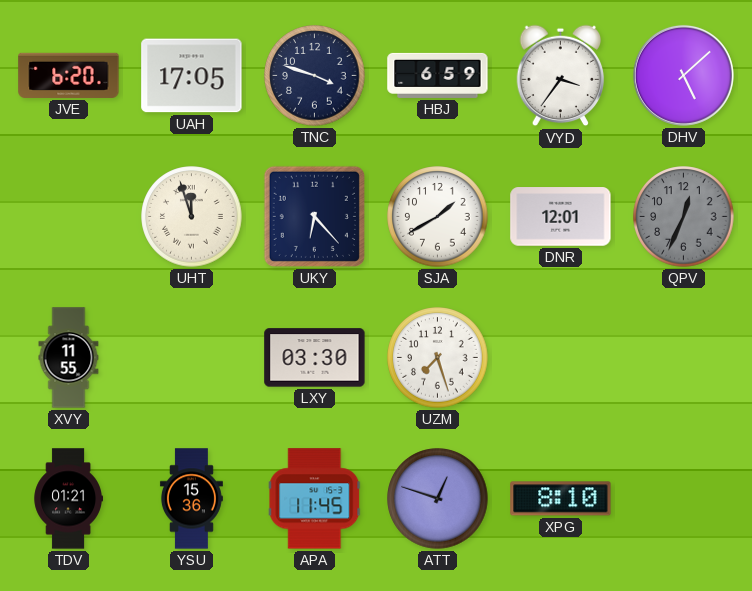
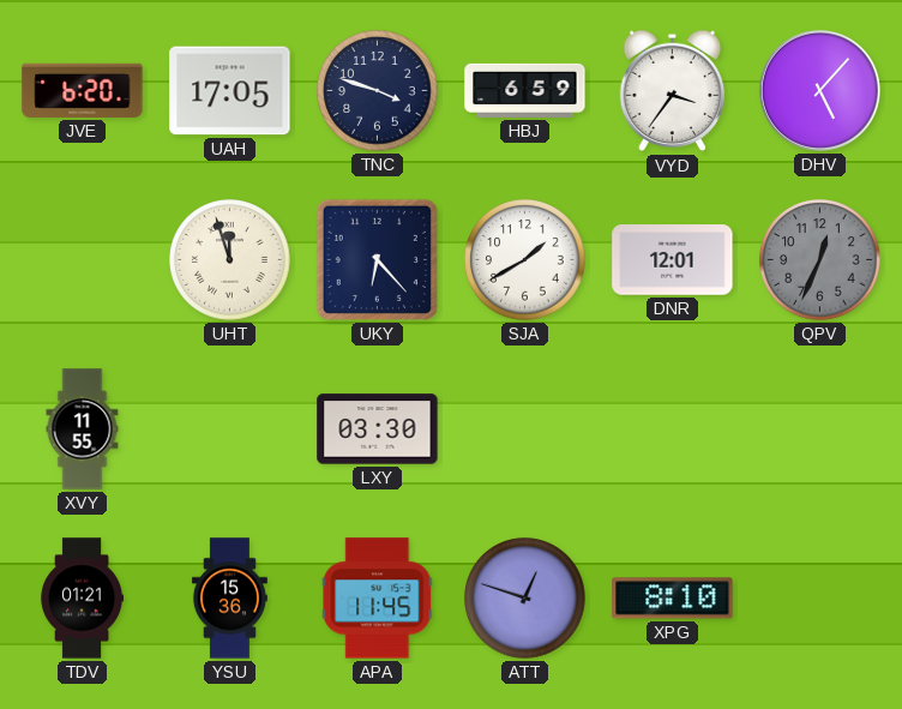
DHV: 5:08 -> 5:07
UZM: 7:27 -> none
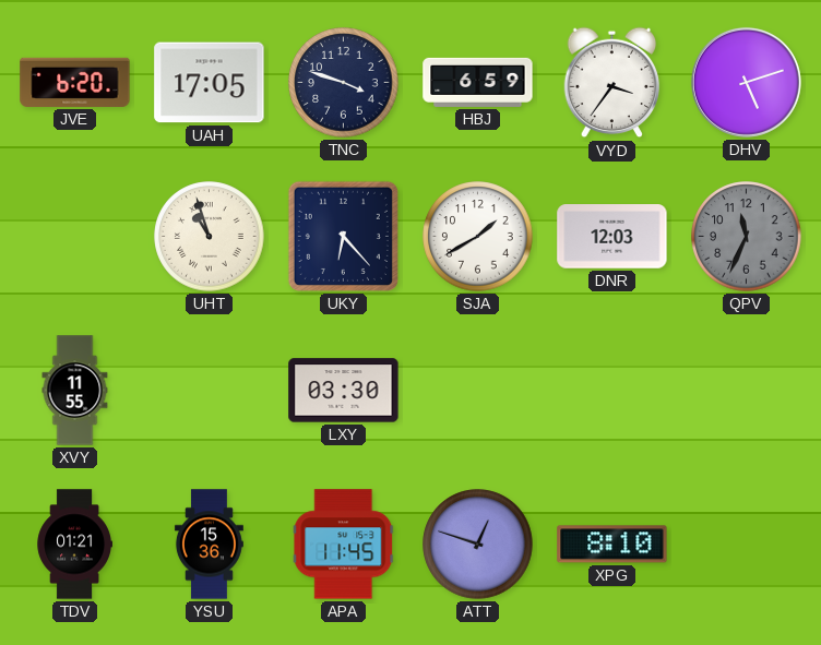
DHV: 5:07 -> 5:12
UHT: 11:57 -> 10:57
DNR: 12:01 -> 12:03
QPV: 12:34 -> 11:34
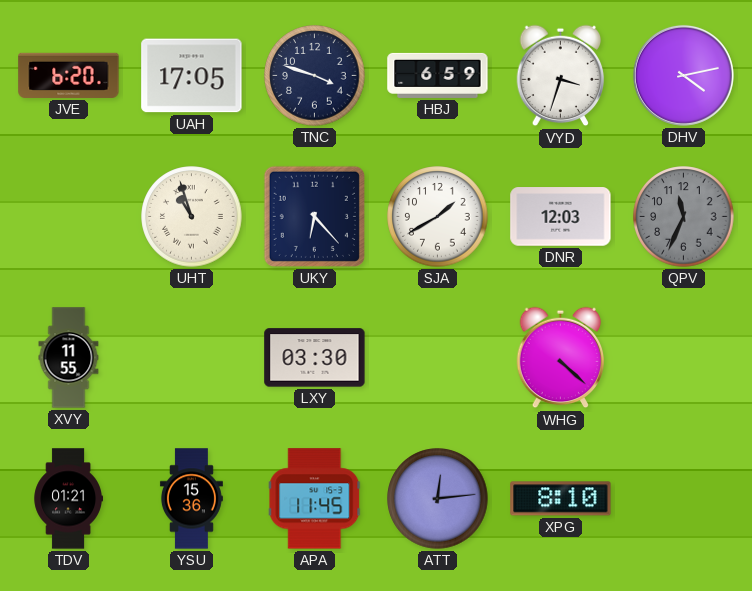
VYD: 3:36 -> 3:33
DHV: 5:12 -> 4:13
WHG: none -> 4:22
ATT: 12:48 -> 12:14
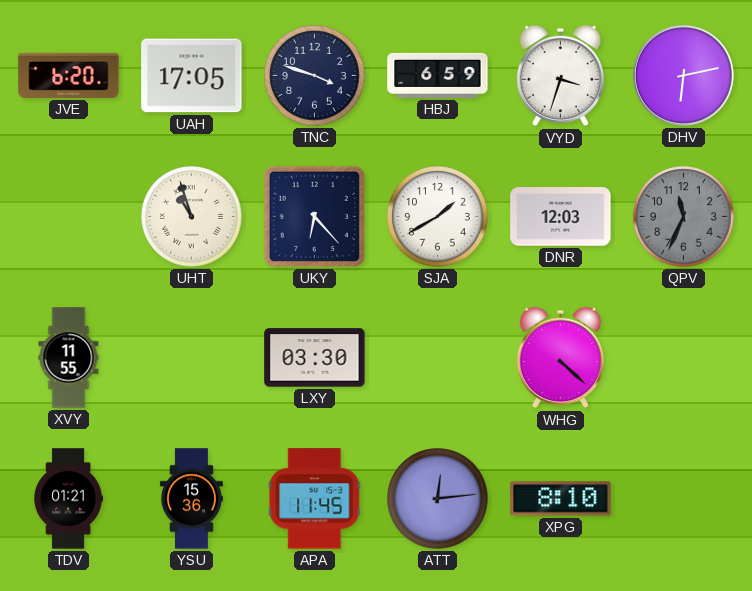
DHV: 4:13 -> 6:13
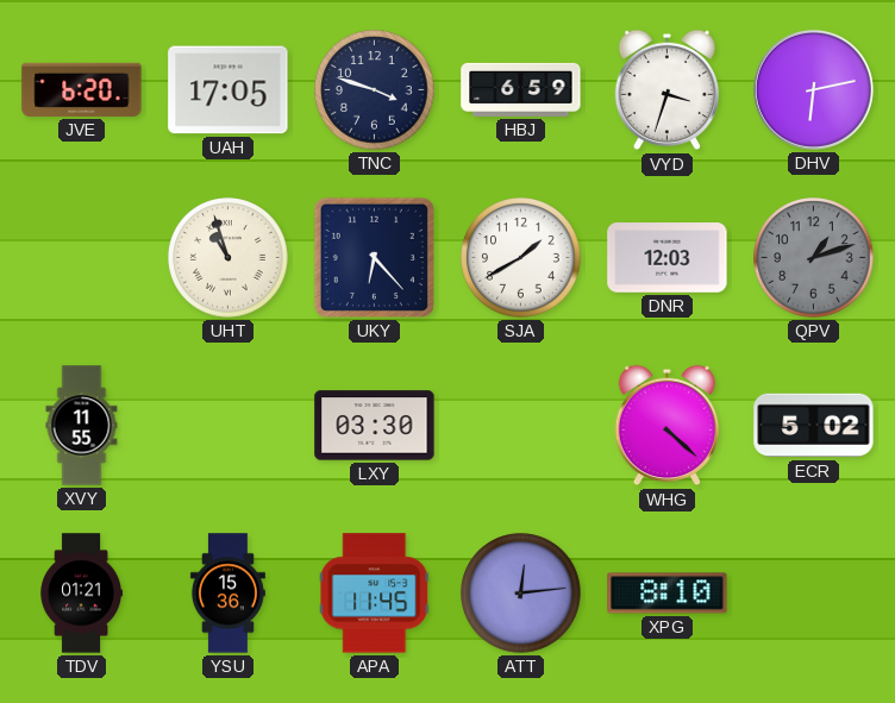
QPV: 11:34 -> 1:12
ECR: none -> 5:02
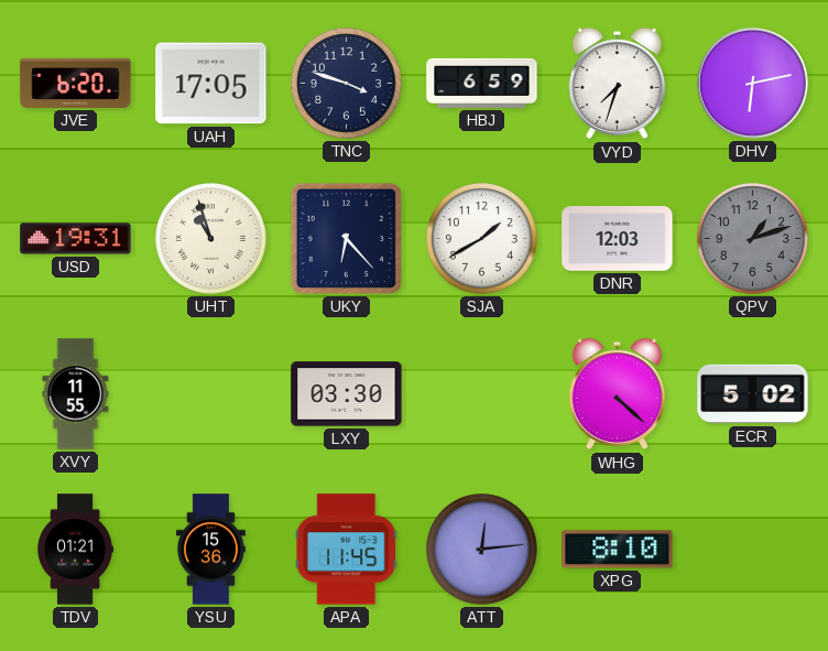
VYD: 3:33 -> 7:33
USD: none -> 19:31
